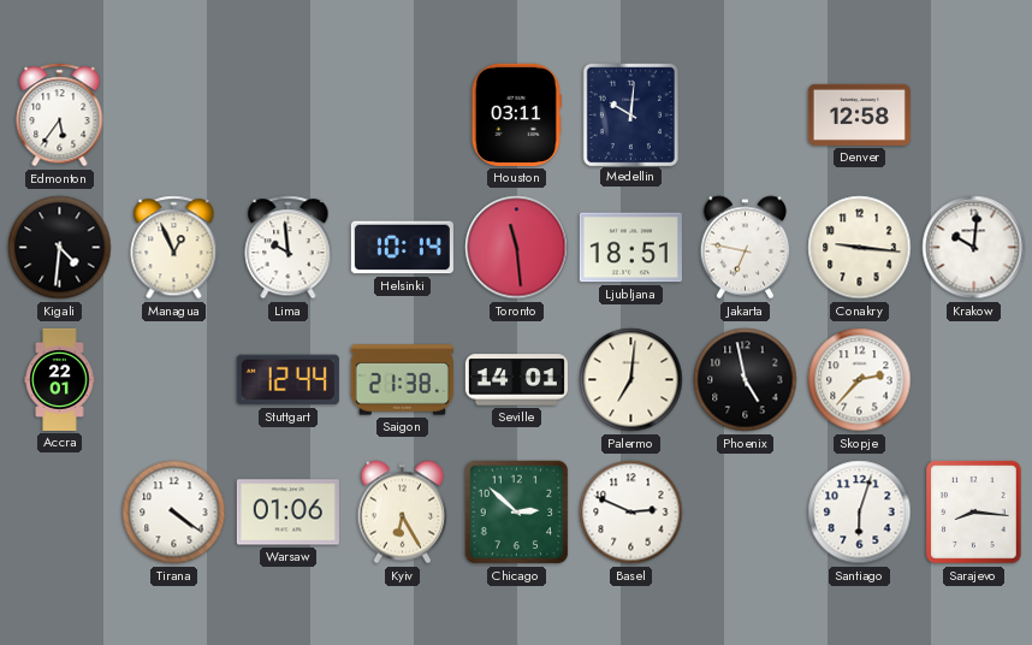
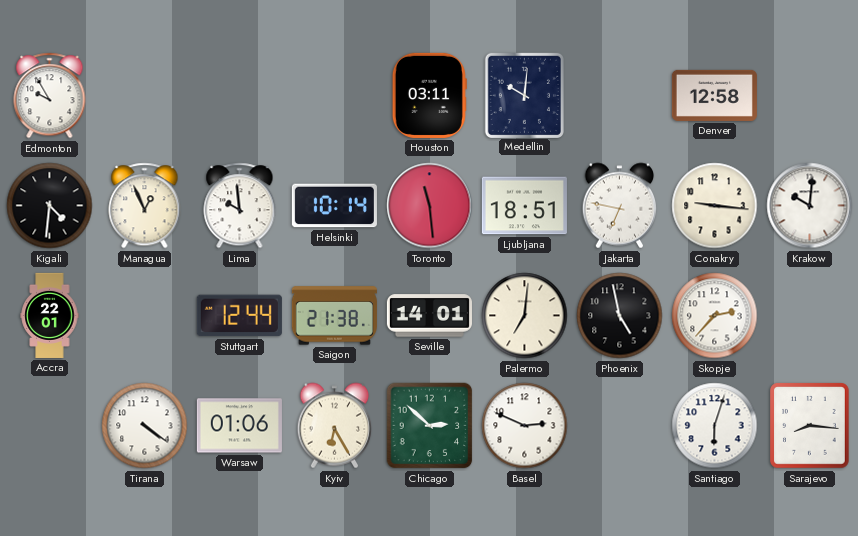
Edmonton: 5:36 -> 9:55
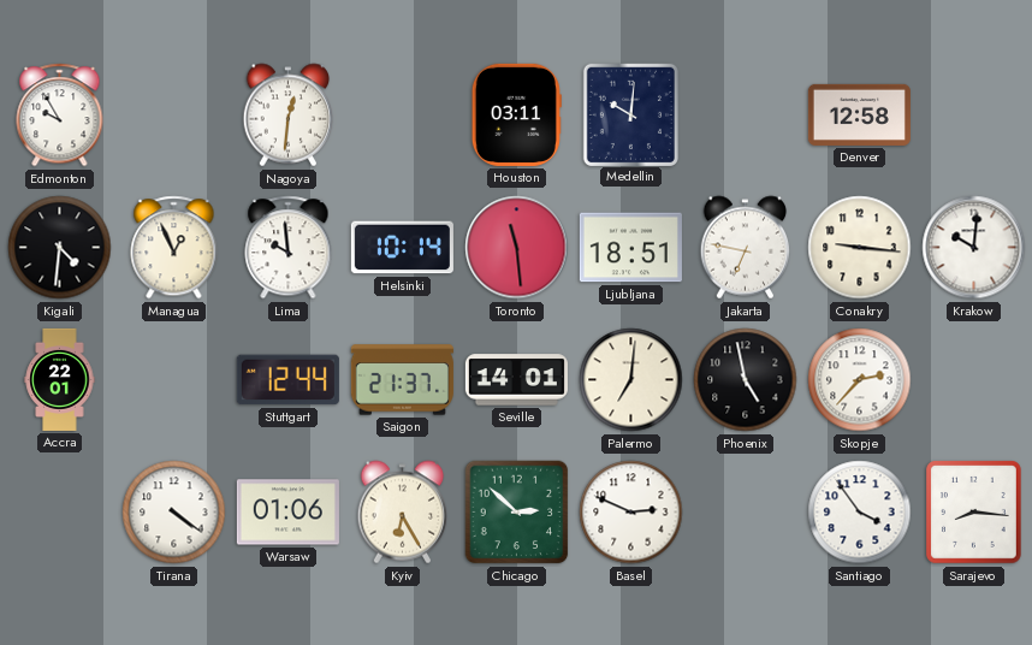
Nagoya: none -> 12:31
Saigon: 21:38 -> 21:37
Santiago: 6:03 -> 3:54
